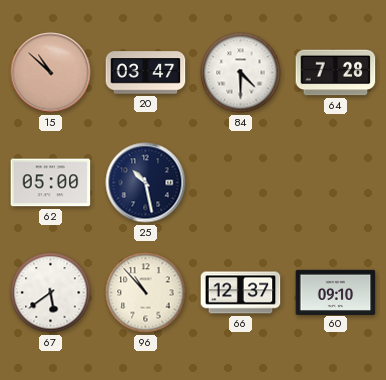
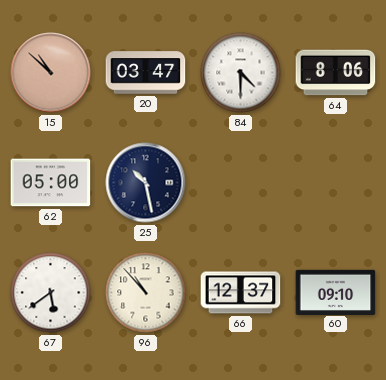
64: 7:28 -> 8:06
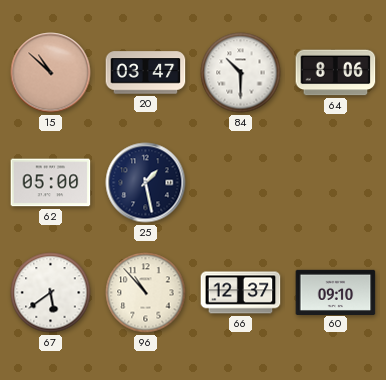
84: 4:30 -> 10:30
25: 10:28 -> 1:28
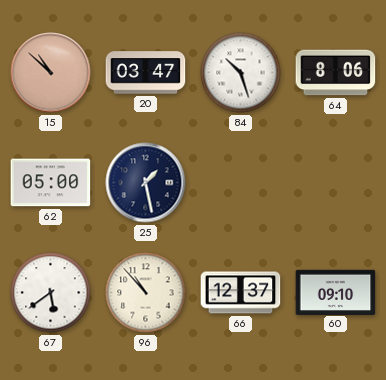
84: 10:30 -> 10:27
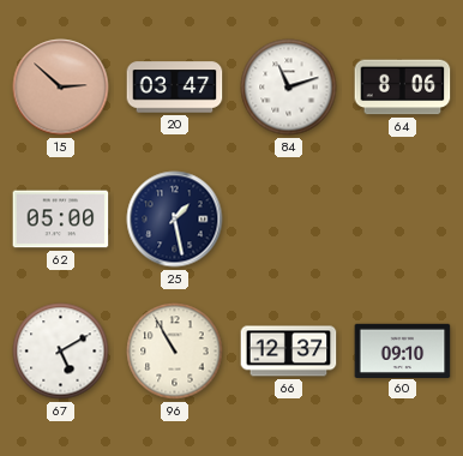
15: 10:52 -> 2:52
84: 10:27 -> 11:12
67: 5:39 -> 5:10
96: 10:53 -> 10:55
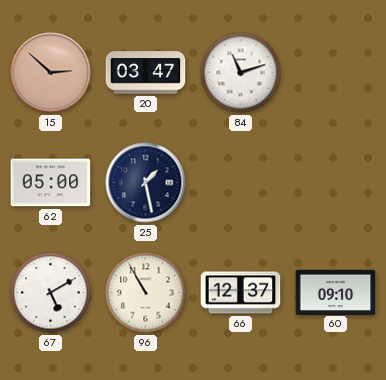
64: 8:06 -> none
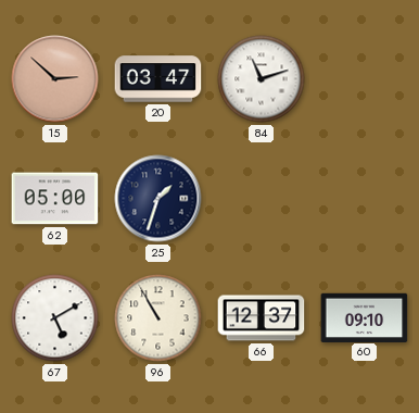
25: 1:28 -> 1:33
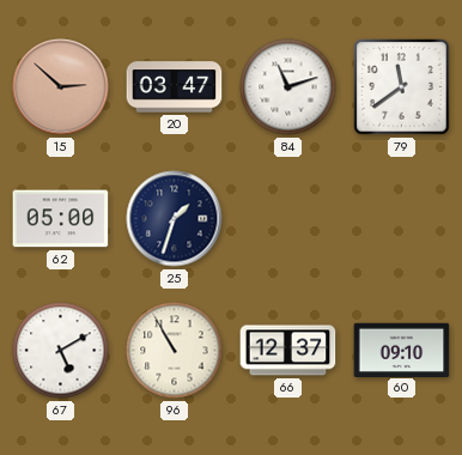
79: none -> 11:39
